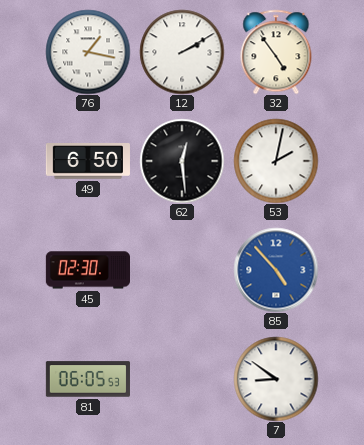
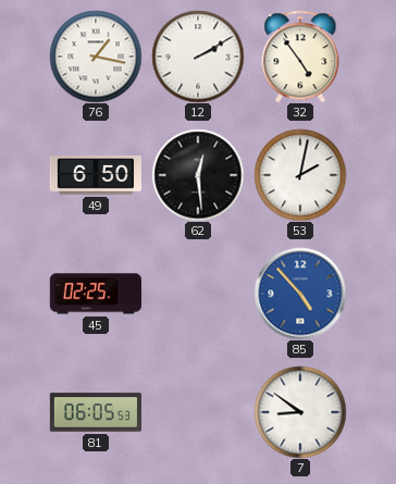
45: 02:30 -> 02:25
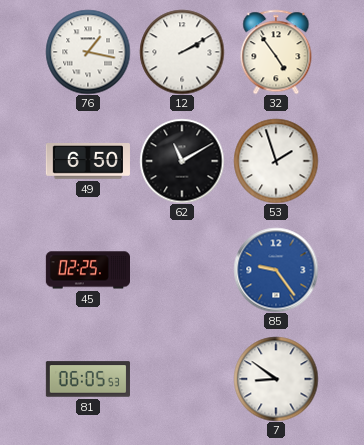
62: 12:29 -> 11:10
53: 2:02 -> 1:57
85: 4:53 -> 9:24
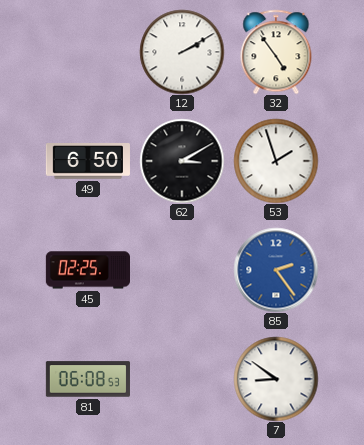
76: 1:17 -> none
62: 11:10 -> 3:10
85: 9:24 -> 2:24
81: 06:05 -> 06:08
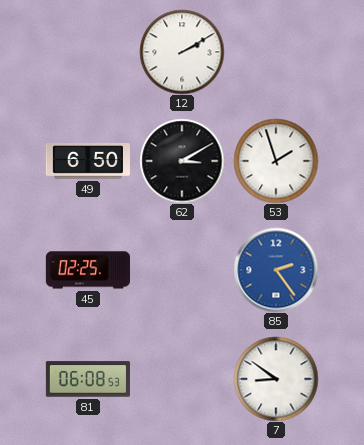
32: 4:54 -> none
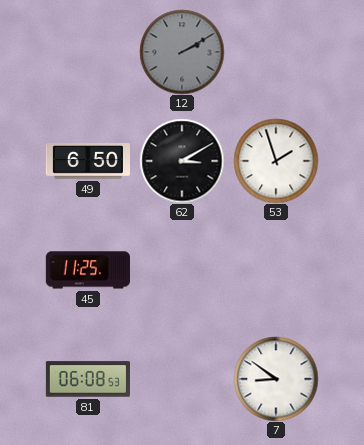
12 dial: white -> grey
45: 02:25 -> 11:25
85: 2:24 -> none
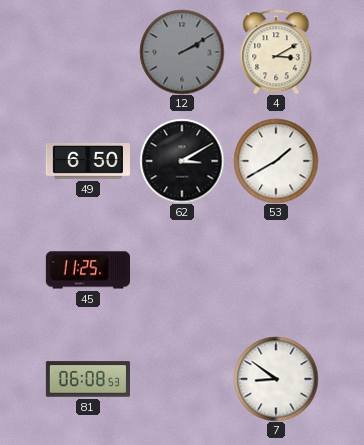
4: none -> 3:10
53: 1:57 -> 1:40
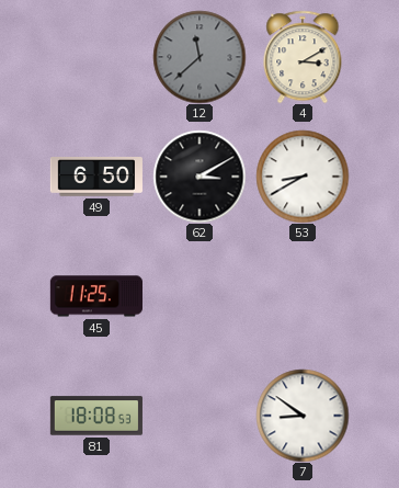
12: 2:10 -> 11:38
53: 1:40 -> 8:40
81: 06:08 -> 18:08
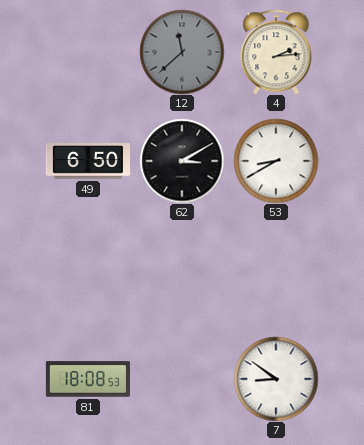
4: 3:10 -> 2:14
45: 11:25 -> none
